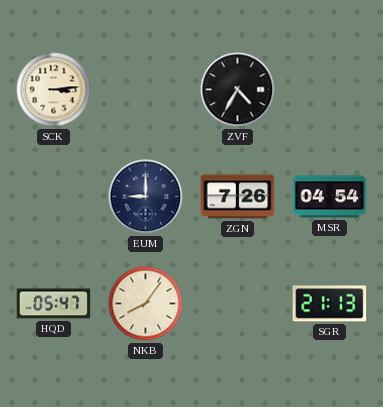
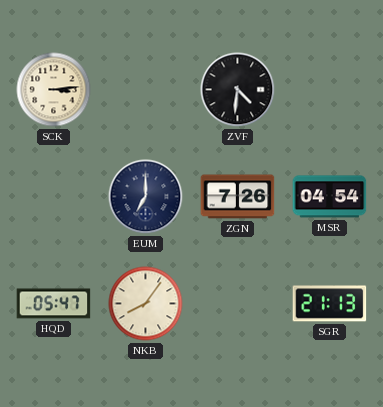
ZVF: 4:35 -> 4:31
EUM: 9:00 -> 7:00
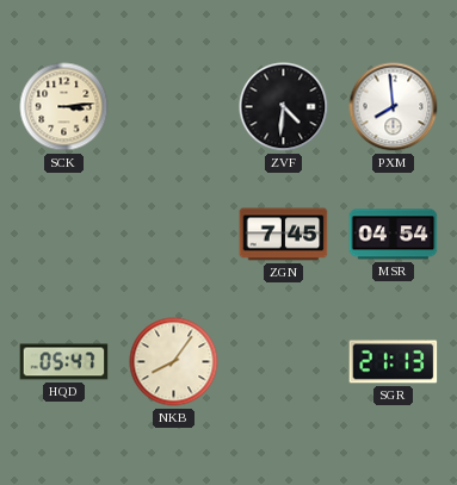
PXM: none -> 7:59
EUM: 7:00 -> none
ZGN: 7:26 -> 7:45
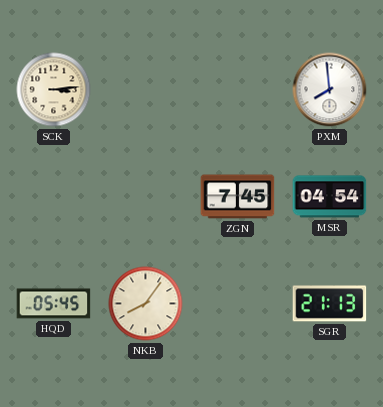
ZVF: 4:31 -> none
HQD: 05:47 -> 05:45
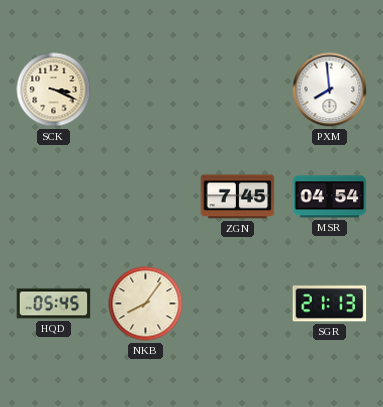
SCK: 3:14 -> 3:19
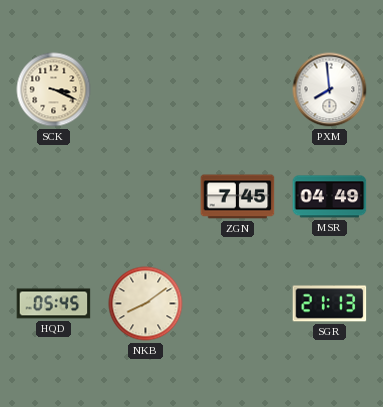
MSR: 04:54 -> 04:49
NKB: 8:06 -> 8:09
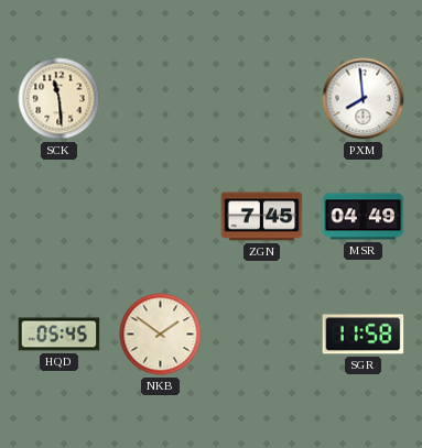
SCK: 3:19 -> 11:29
NKB: 8:09 -> 1:51
SGR: 21:13 -> 11:58
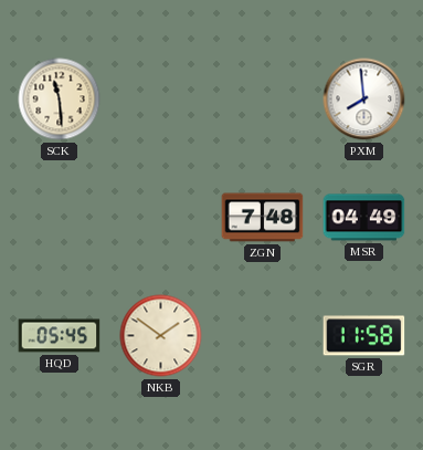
ZGN: 7:45 -> 7:48
